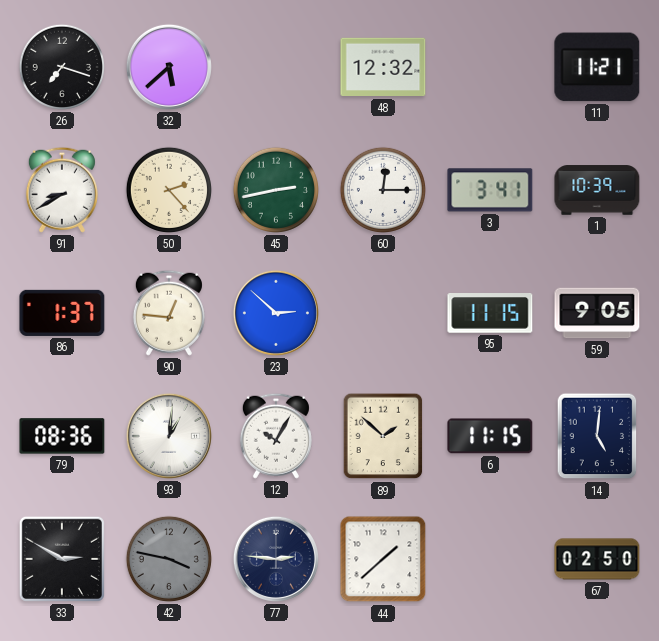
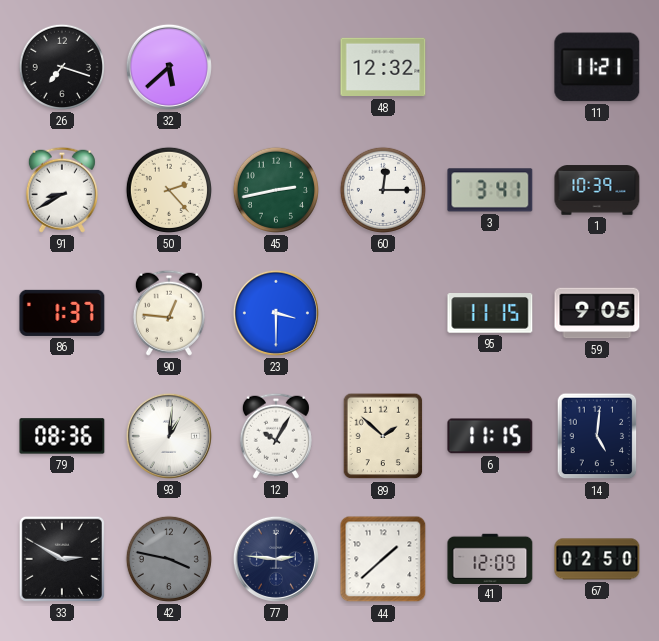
23: 2:52 -> 3:30
41: none -> 12:09
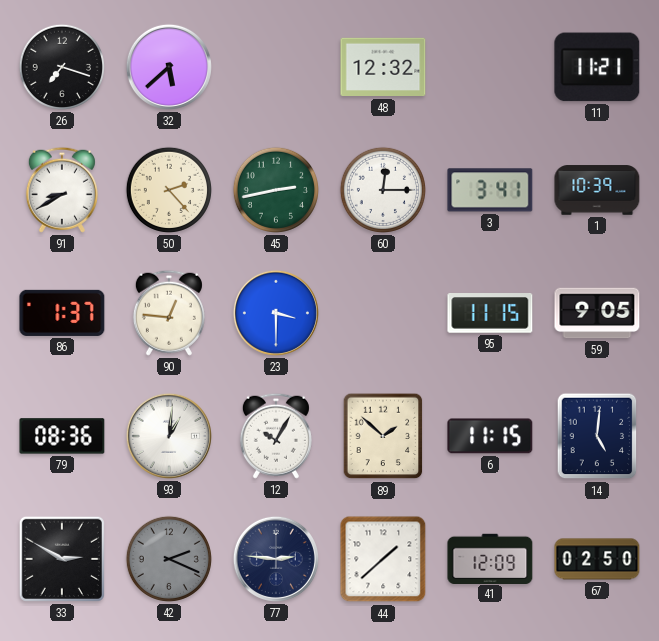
42: 3:47 -> 2:19
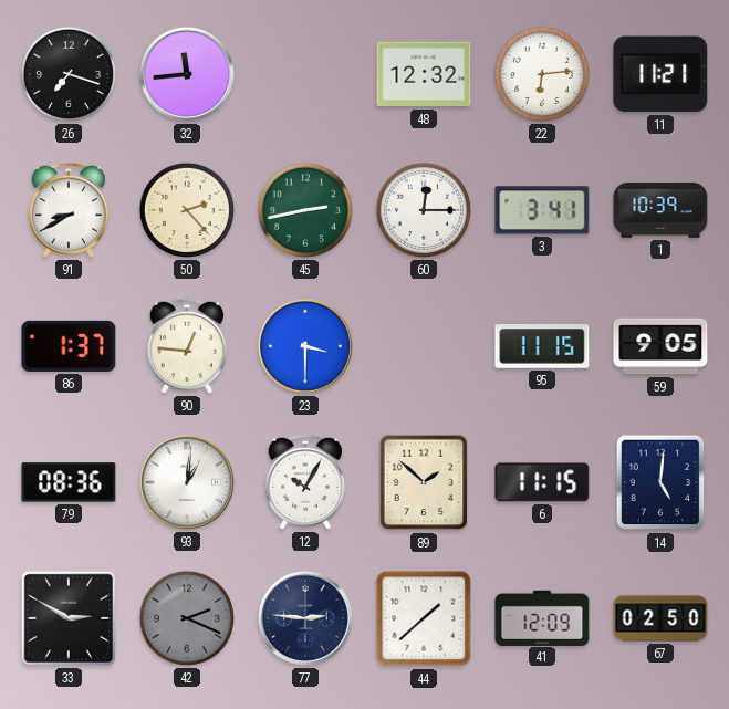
32: 5:38 -> 11:44
22: none -> 6:14
